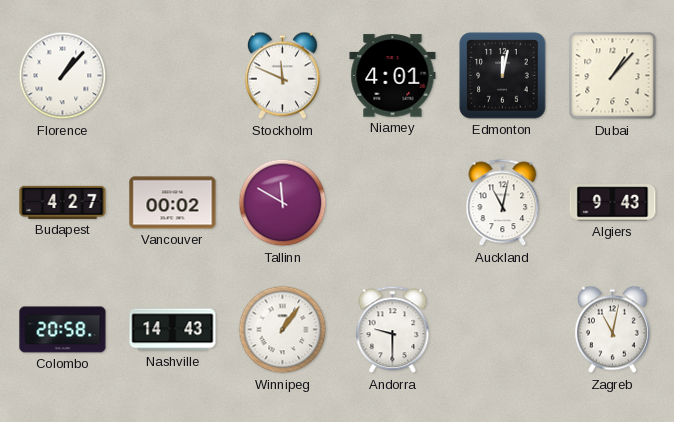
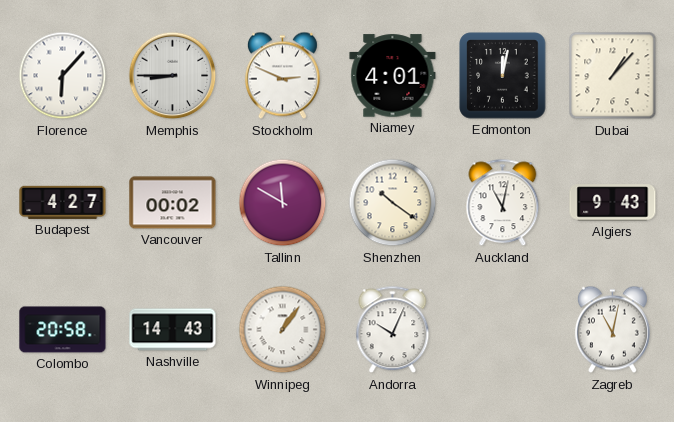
Florence: 1:07 -> 6:07
Memphis: none -> 8:45
Stockholm: 11:49 -> 2:49
Shenzhen: none -> 10:21
Andorra: 9:30 -> 10:04
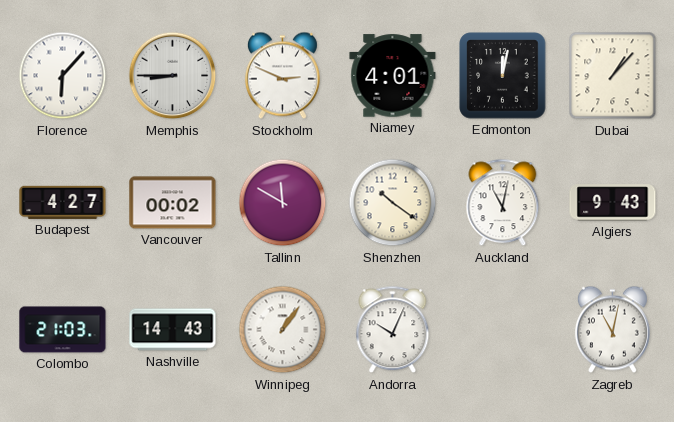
Colombo: 20:58 -> 21:03
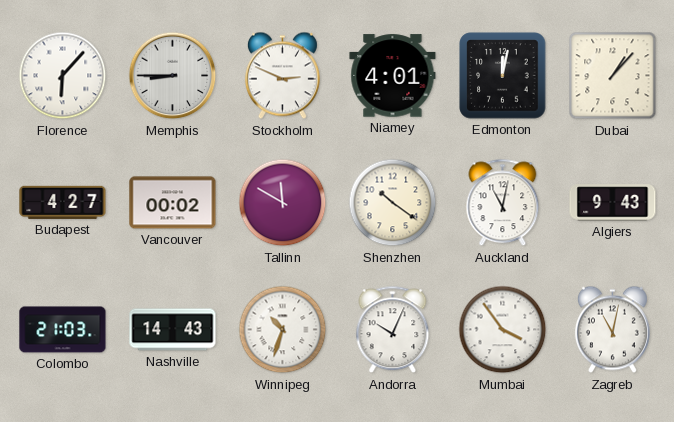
Winnipeg: 1:06 -> 10:33
Mumbai: none -> 3:54
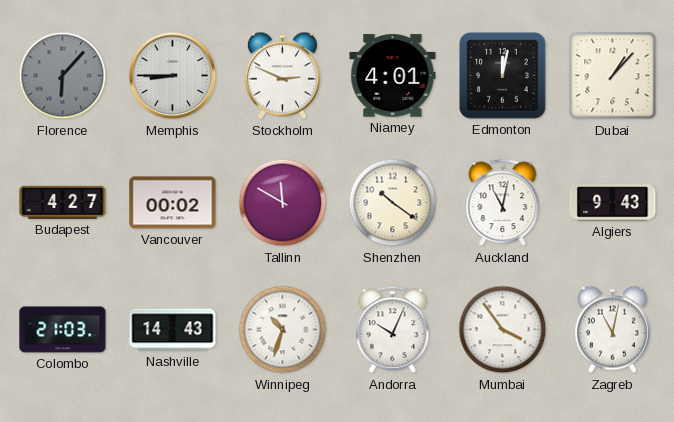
Florence dial: white -> grey
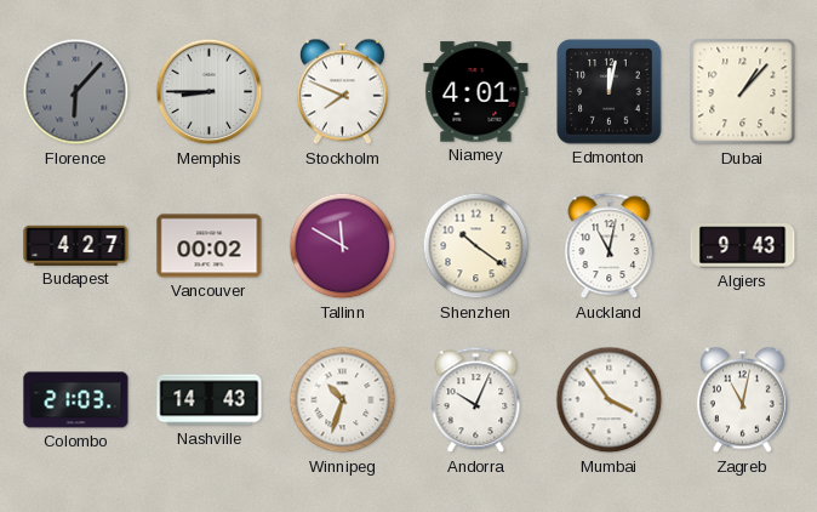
Stockholm: 2:49 -> 7:49
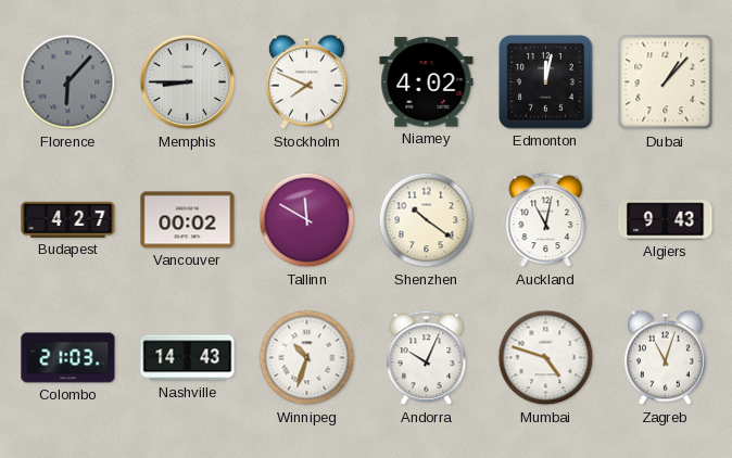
Niamey: 4:01 -> 4:02
Mumbai: 3:54 -> 4:48
Zagreb: 11:02 -> 11:03
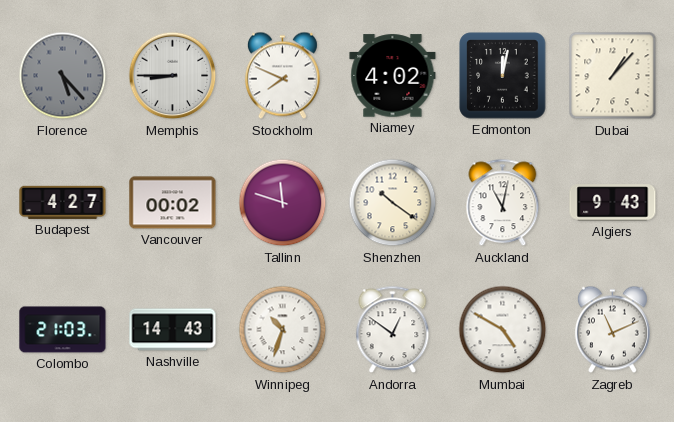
Florence: 6:07 -> 5:23
Tallinn: 11:50 -> 11:48
Andorra: 10:04 -> 12:51
Mumbai: 4:48 -> 4:50
Zagreb: 11:03 -> 11:11
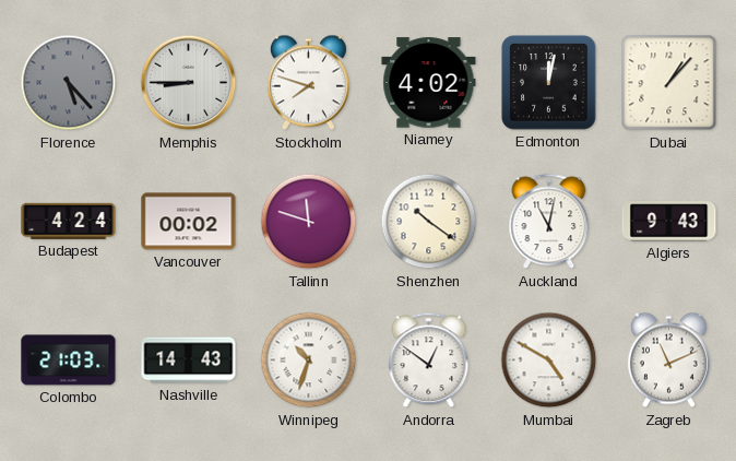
Stockholm: 7:49 -> 7:48
Budapest: 4:27 -> 4:24
